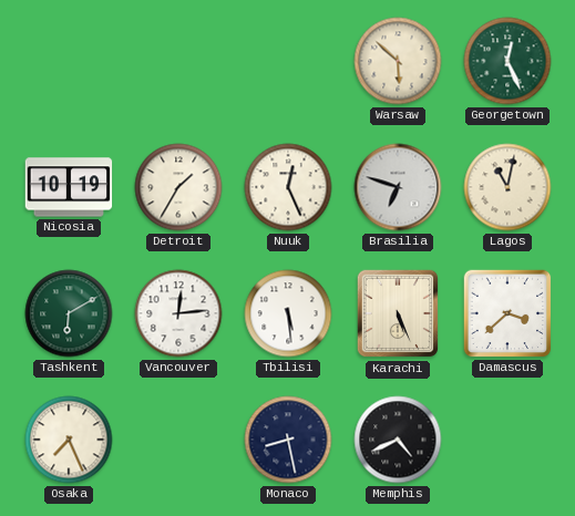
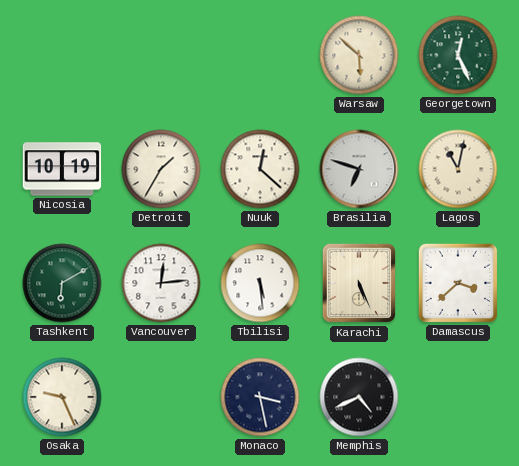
Nuuk: 12:26 -> 12:22
Osaka: 7:26 -> 9:26
Monaco: 8:28 -> 3:28
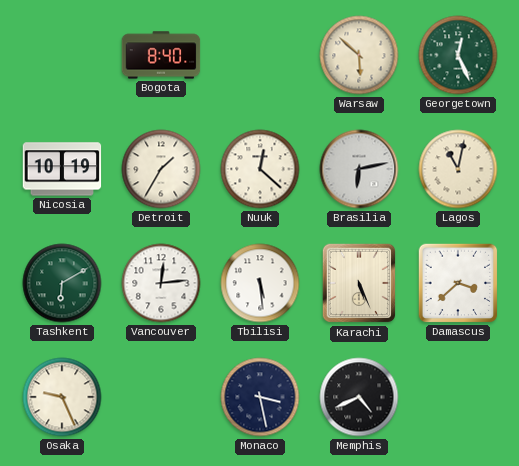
Bogota: none -> 8:40
Brasilia: 6:48 -> 6:13
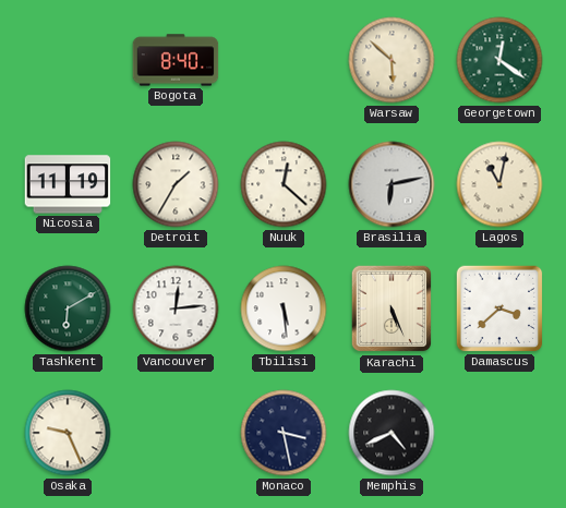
Georgetown: 12:26 -> 12:21
Nicosia: 10:19 -> 11:19
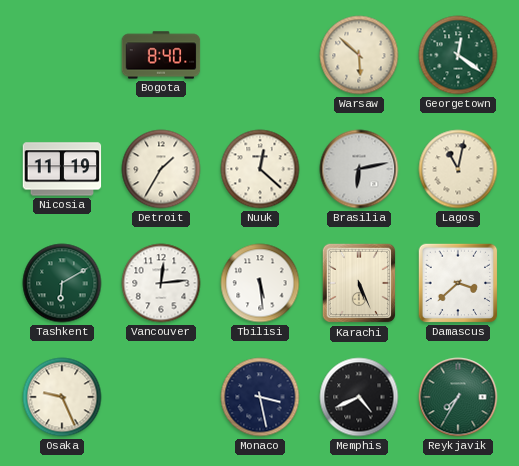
Reykjavik: none -> 7:35
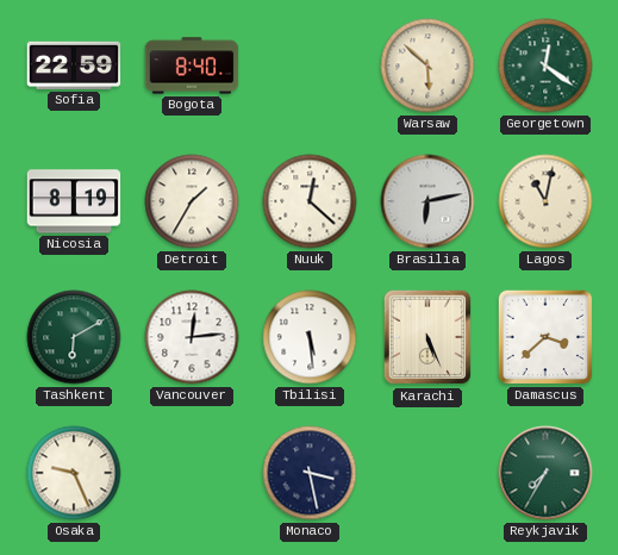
Sofia: none -> 22:59
Nicosia: 11:19 -> 8:19
Memphis: 4:41 -> none
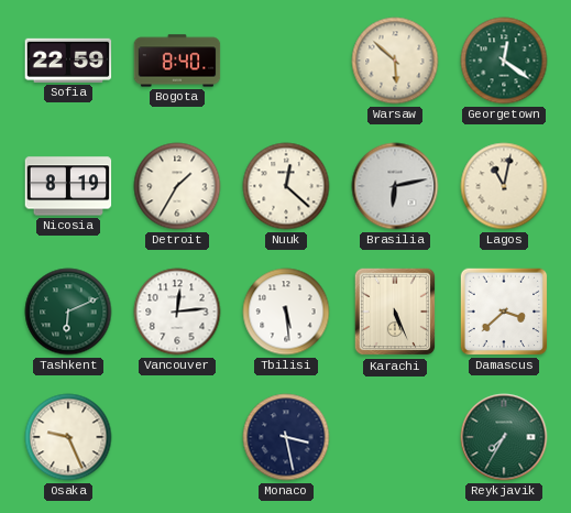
Tashkent: 6:10 -> 6:11
